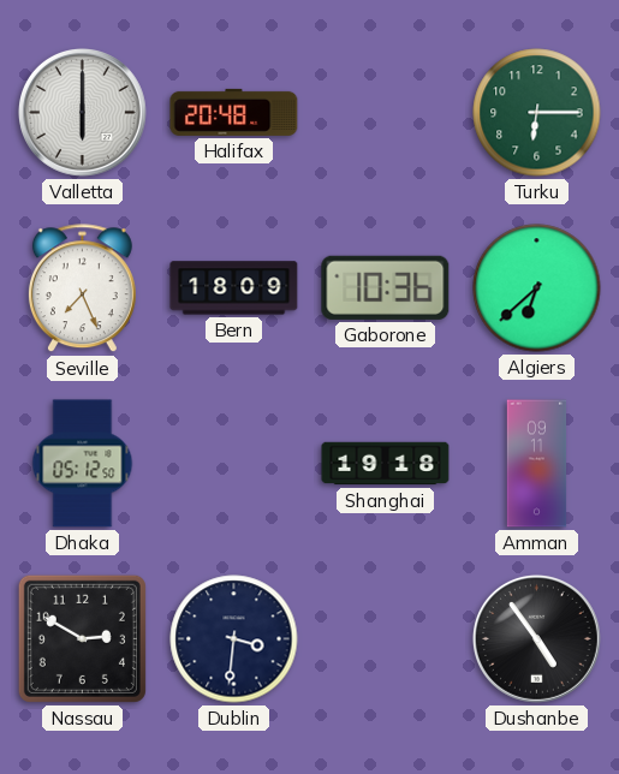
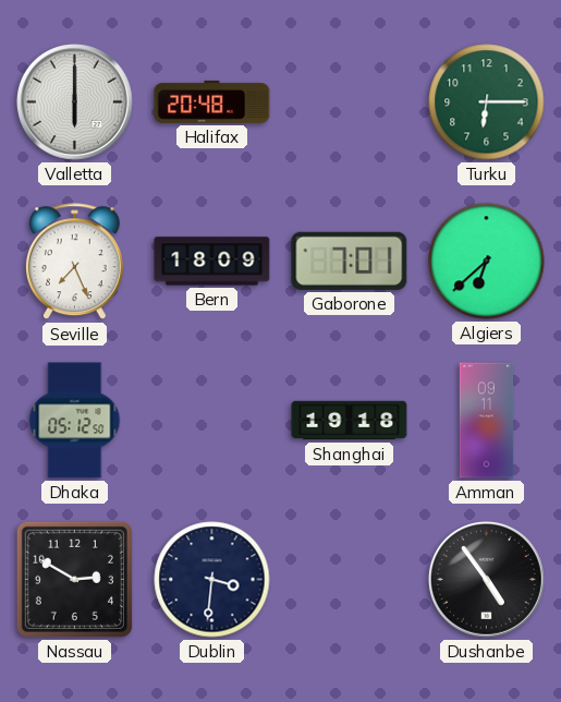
Gaborone: 10:36 -> 7:01
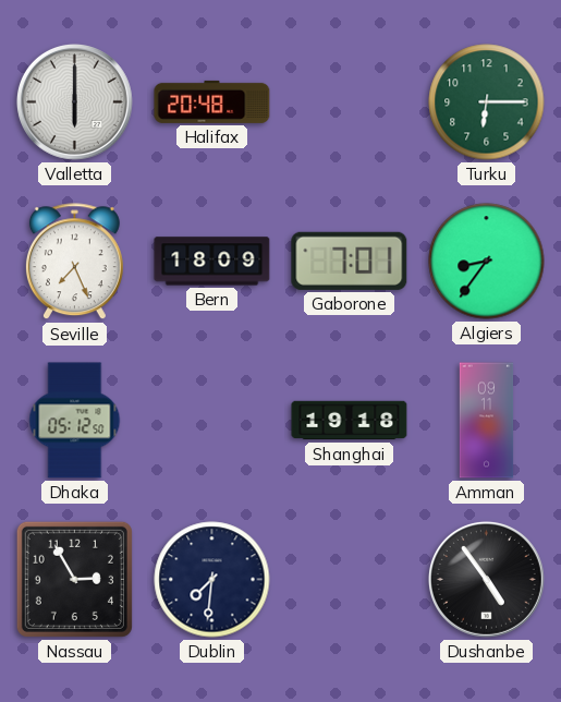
Algiers: 6:38 -> 8:36
Nassau: 2:50 -> 2:55
Dublin: 3:31 -> 7:31
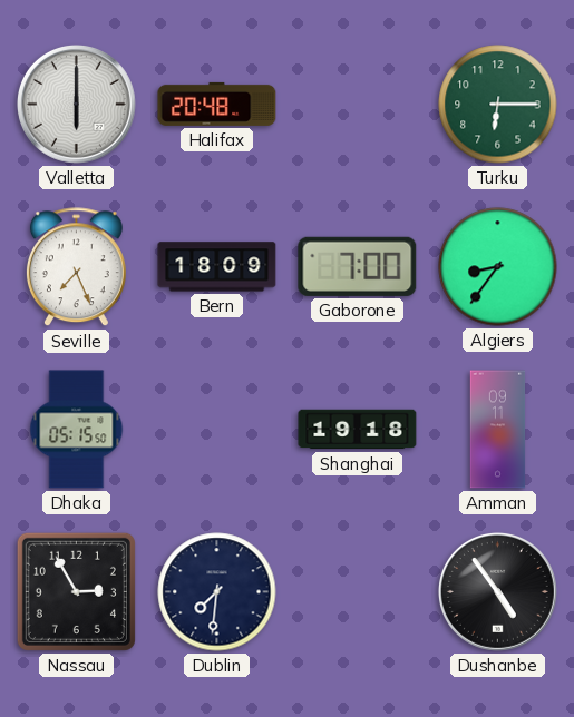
Gaborone: 7:01 -> 7:00
Dhaka: 05:12 -> 05:15
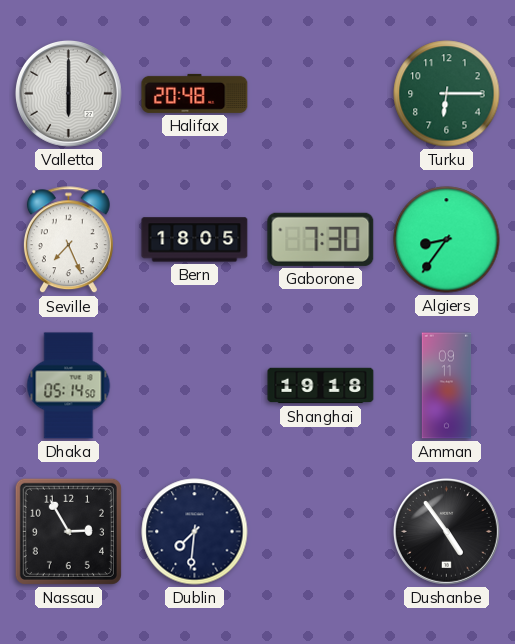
Bern: 18:09 -> 18:05
Gaborone: 7:00 -> 7:30
Dhaka: 05:15 -> 05:14
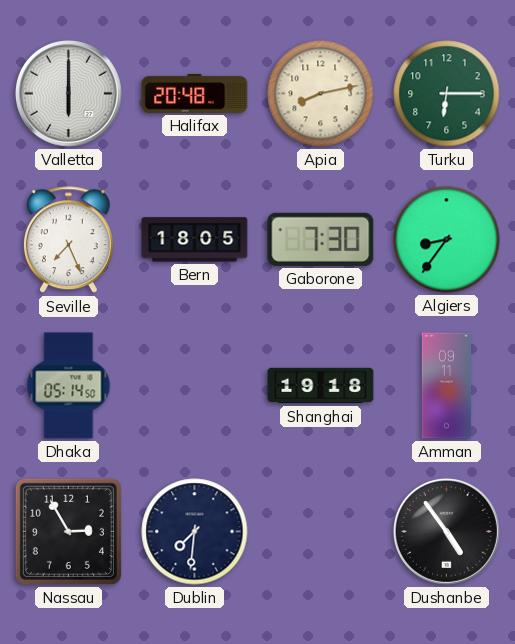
Apia: none -> 8:13
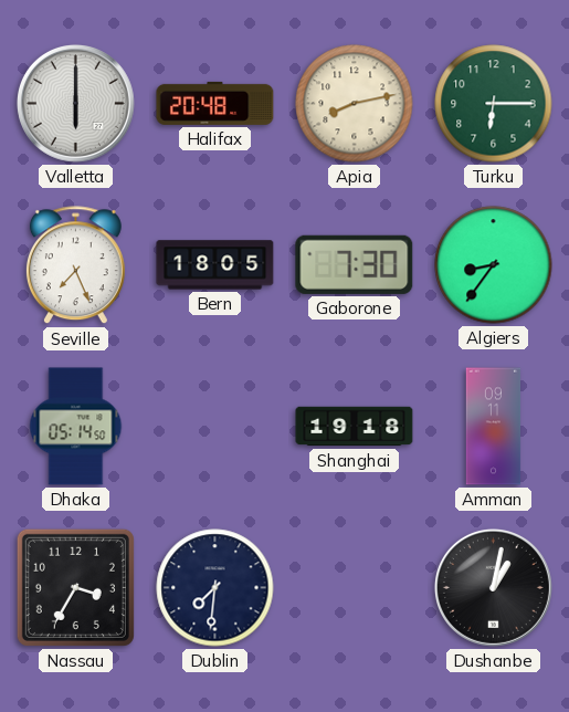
Nassau: 2:55 -> 3:35
Dushanbe: 4:54 -> 1:02
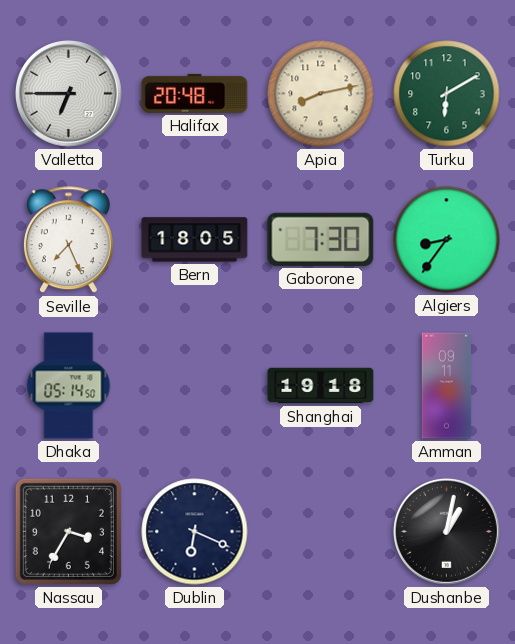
Valletta: 6:00 -> 6:45
Turku: 6:15 -> 6:10
Dublin: 7:31 -> 6:19
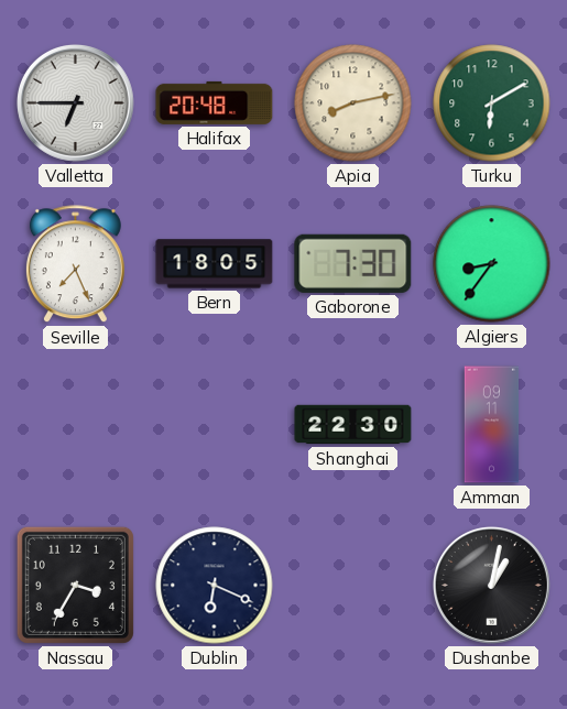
Dhaka: 05:14 -> none
Shanghai: 19:18 -> 22:30
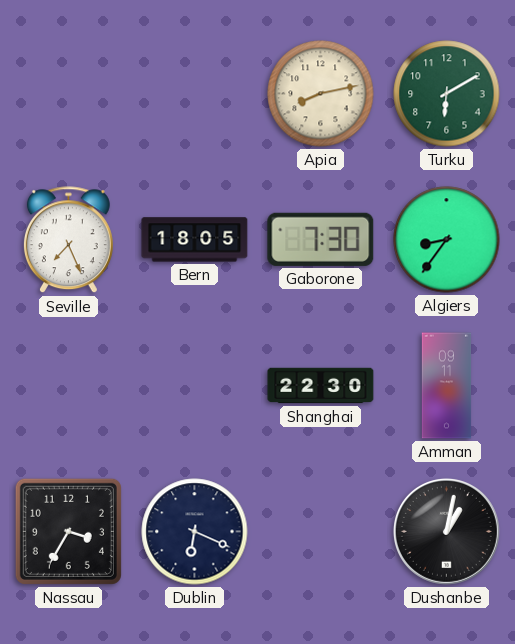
Valletta: 6:45 -> none
Halifax: 20:48 -> none
